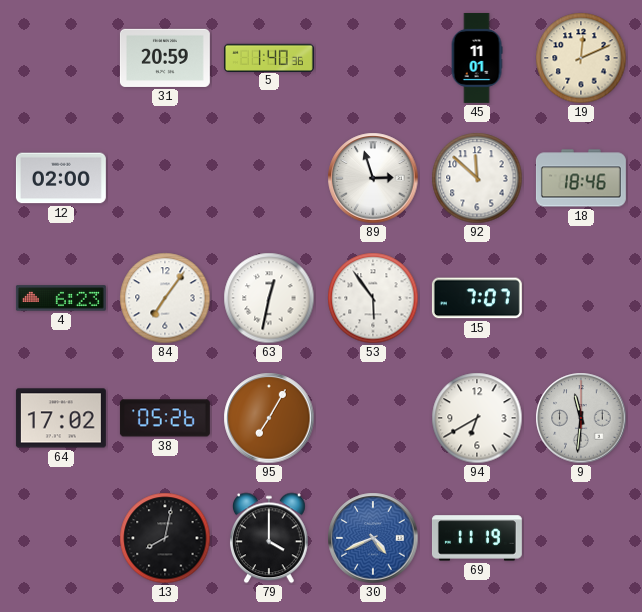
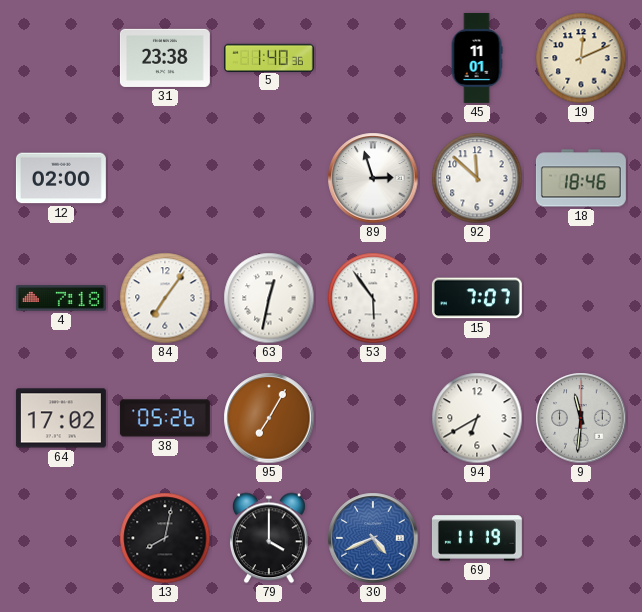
31: 20:59 -> 23:38
4: 6:23 -> 7:18
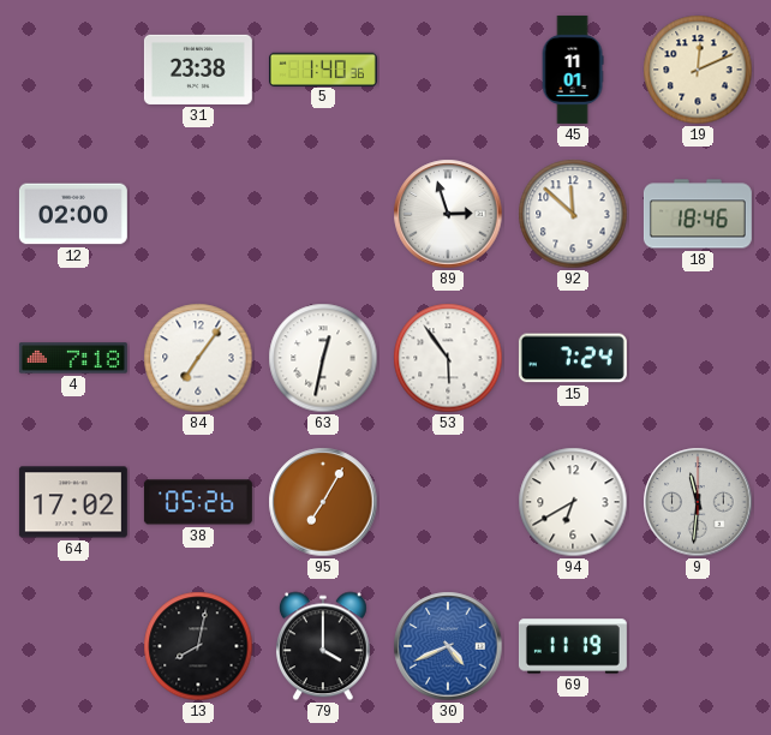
15: 7:07 -> 7:24
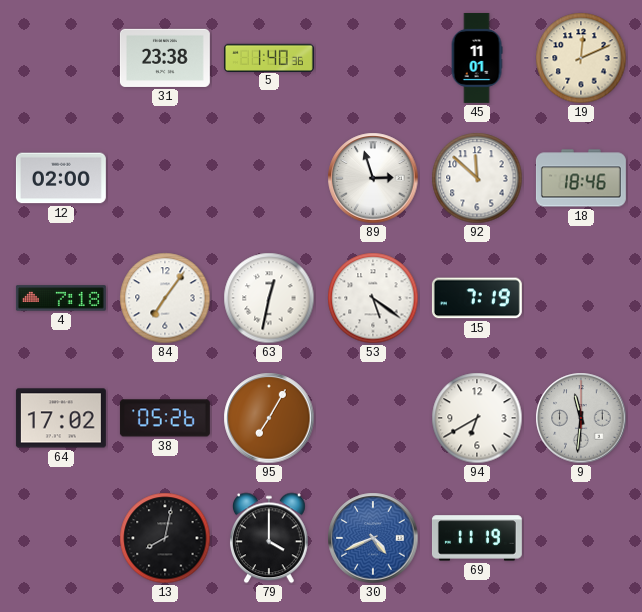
53: 5:54 -> 5:21
15: 7:24 -> 7:19
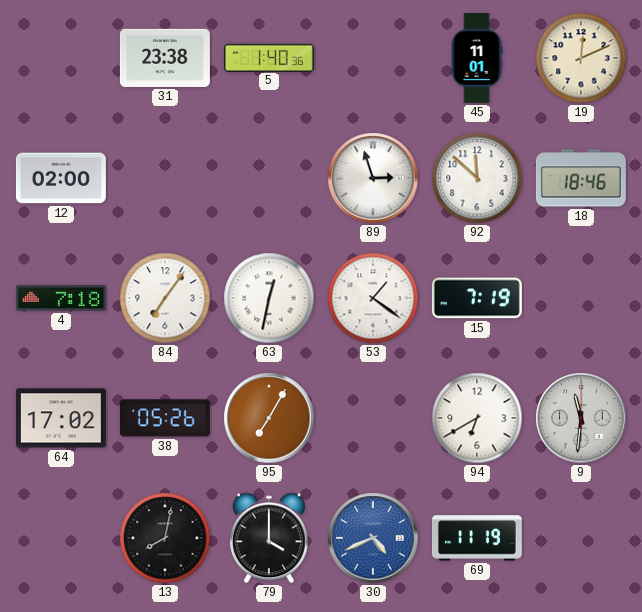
53: 5:21 -> 1:21
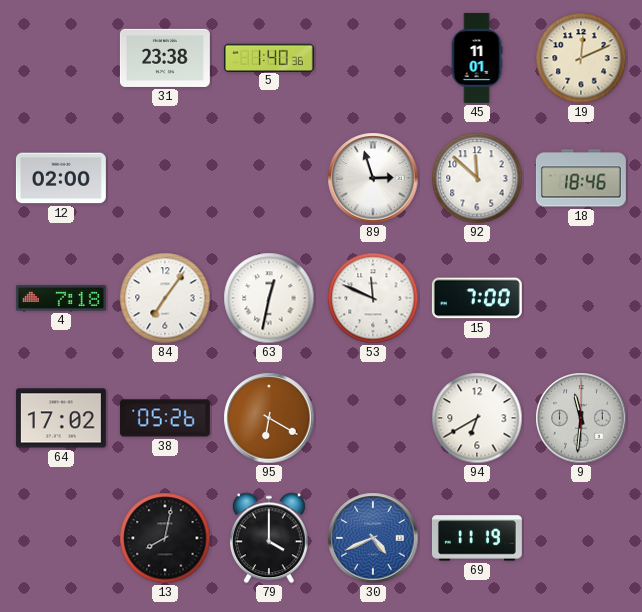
53: 1:21 -> 11:49
15: 7:19 -> 7:00
95: 7:05 -> 6:20
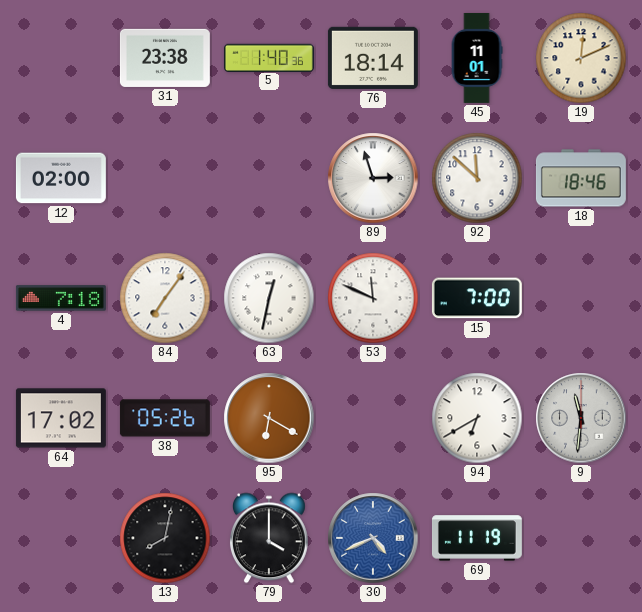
76: none -> 18:14
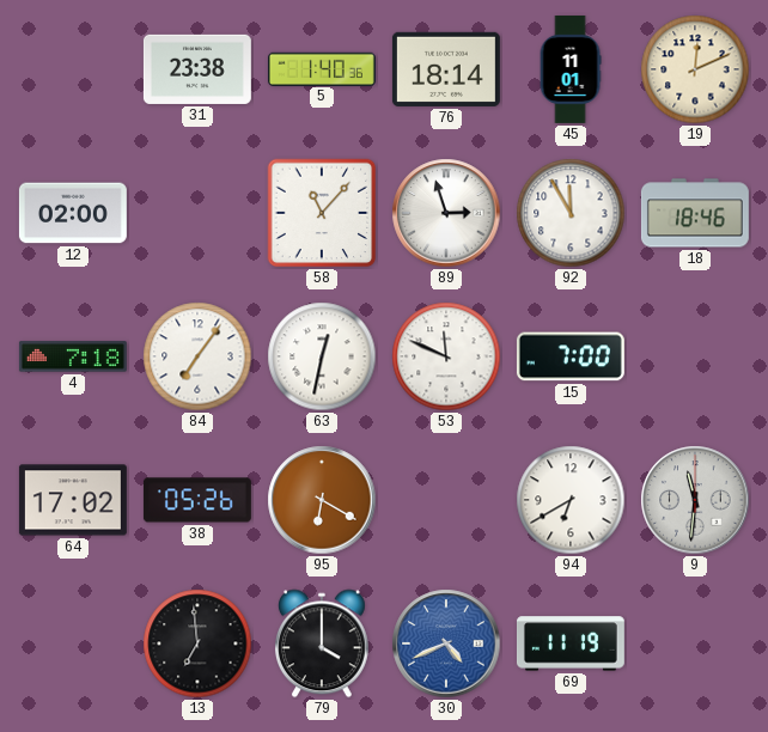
58: none -> 11:07
92: 11:52 -> 11:55
13: 8:02 -> 6:59
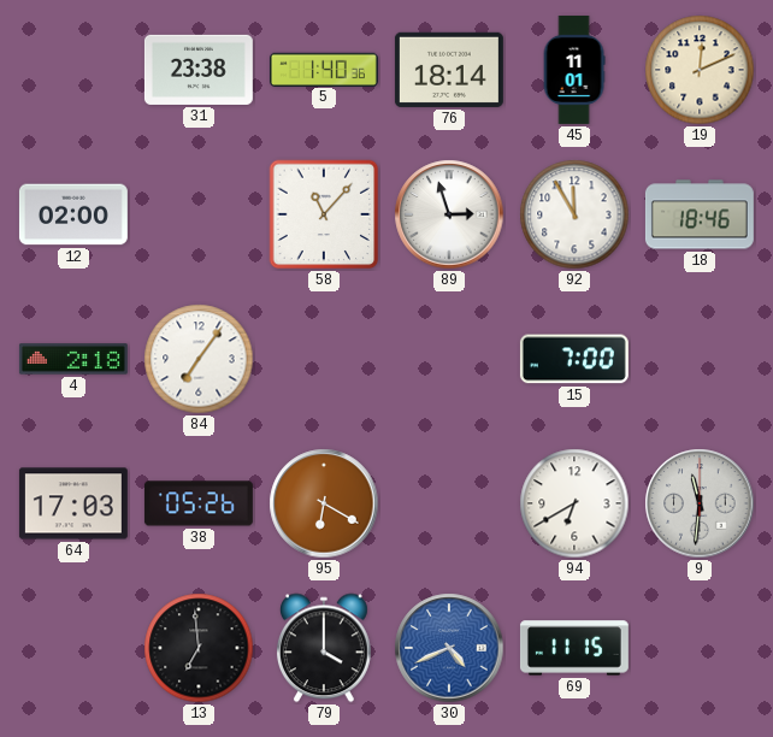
4: 7:18 -> 2:18
63: 12:32 -> none
53: 11:49 -> none
64: 17:02 -> 17:03
69: 11:19 -> 11:15
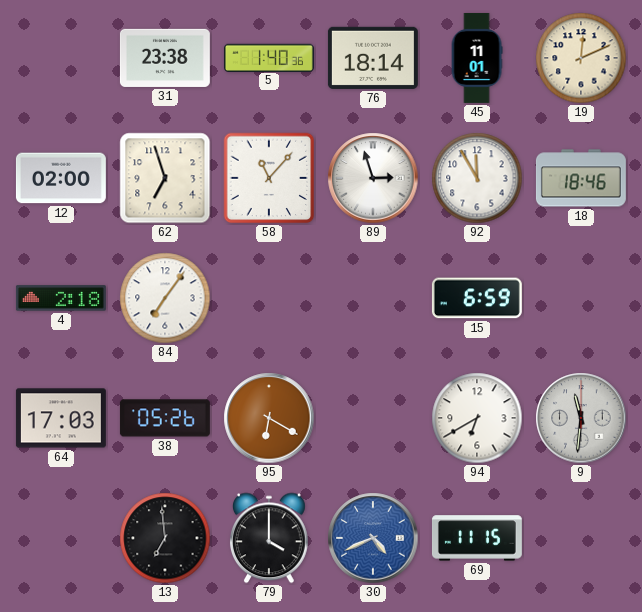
62: none -> 6:57
15: 7:00 -> 6:59
